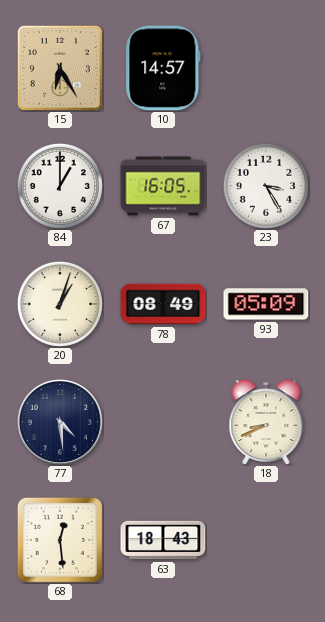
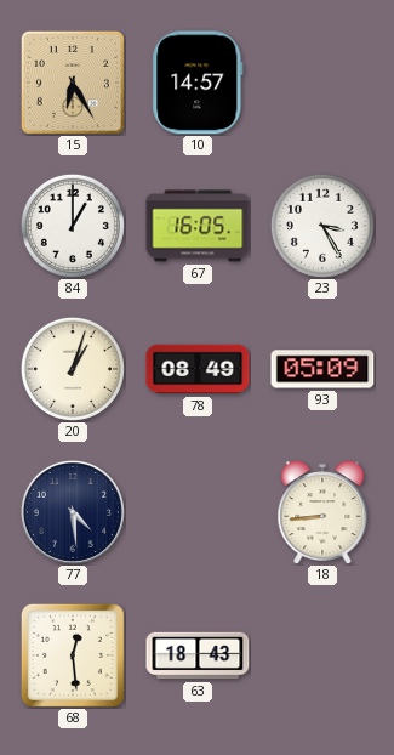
18: 8:41 -> 8:44
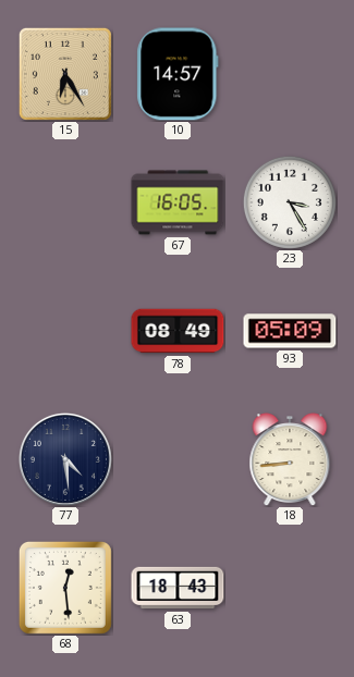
84: 1:00 -> none
20: 1:03 -> none
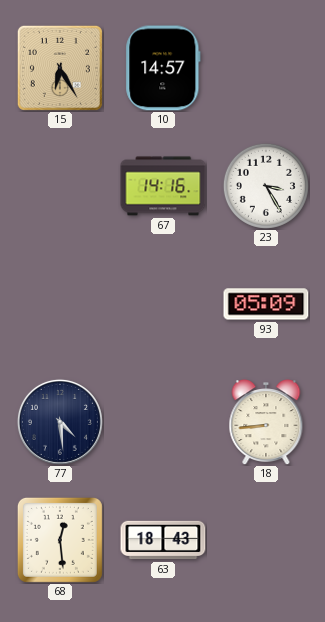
67: 16:05 -> 14:16
78: 08:49 -> none
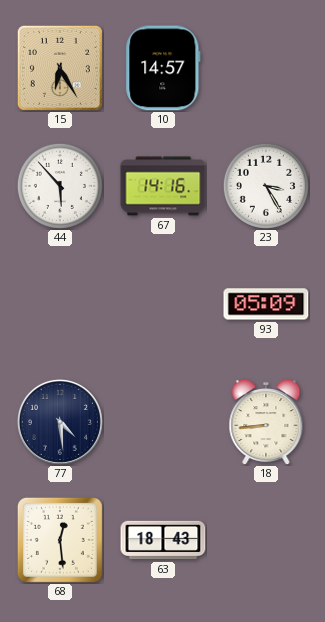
44: none -> 5:53
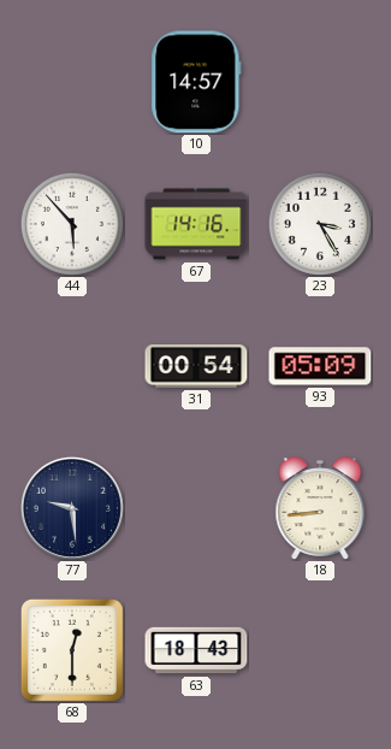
15: 6:25 -> none
31: none -> 00:54
77: 4:29 -> 9:29
68: 12:29 -> 12:30
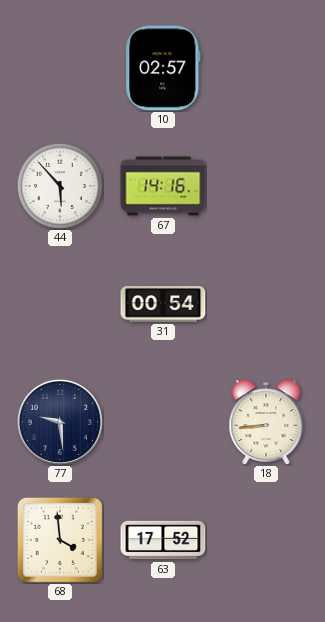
10: 14:57 -> 02:57
23: 3:25 -> none
93: 05:09 -> none
68: 12:30 -> 3:59
63: 18:43 -> 17:52
